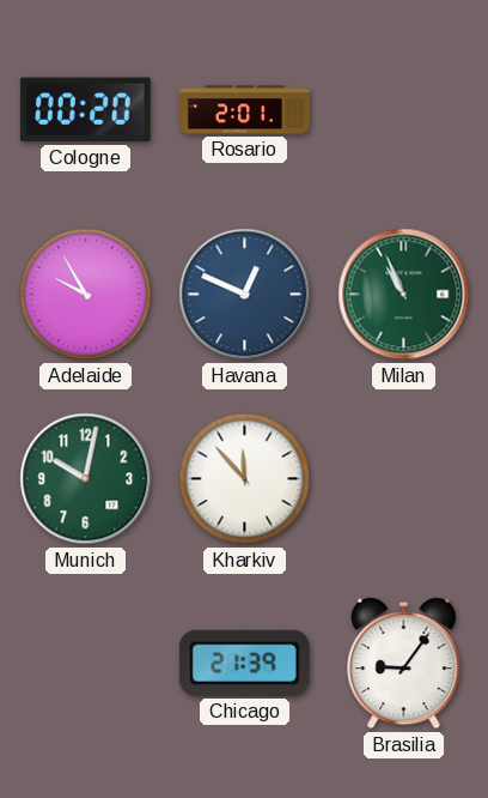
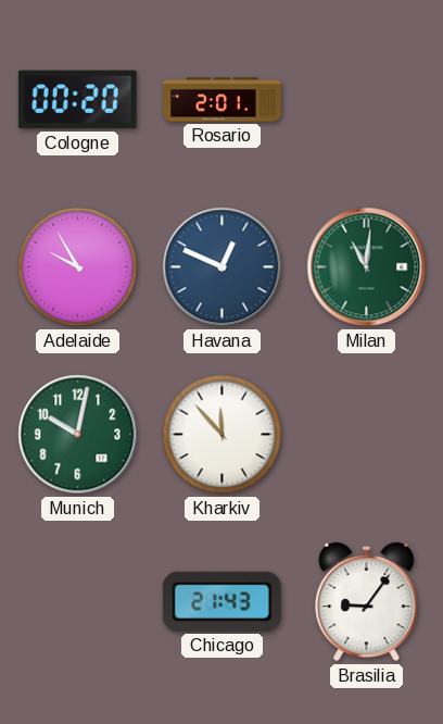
Milan: 10:56 -> 11:01
Chicago: 21:39 -> 21:43
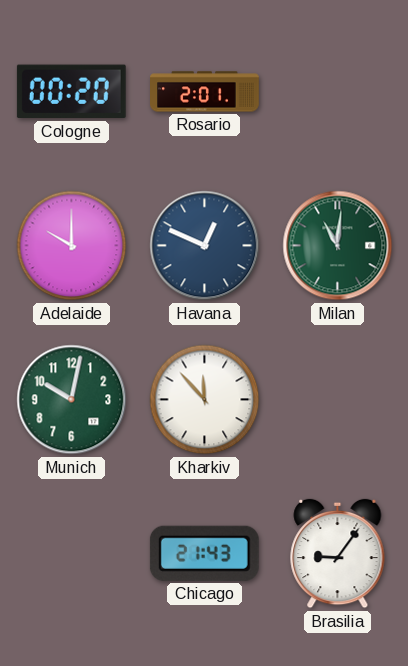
Adelaide: 9:55 -> 10:00
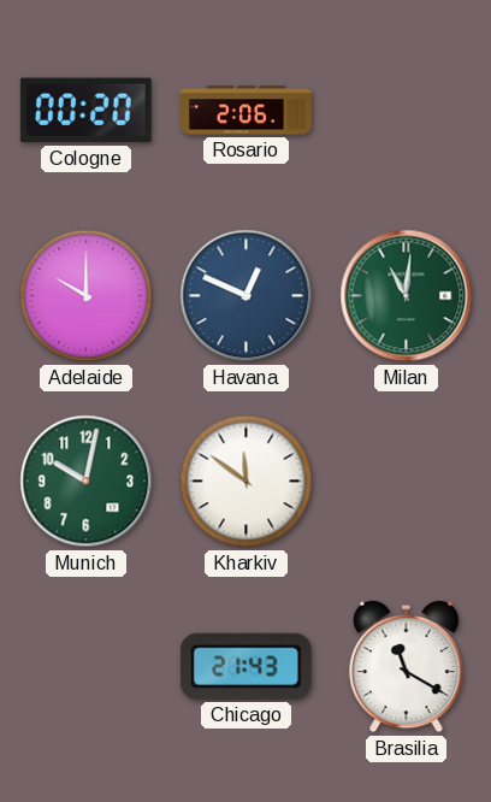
Rosario: 2:01 -> 2:06
Kharkiv: 11:53 -> 11:51
Brasilia: 9:06 -> 11:20
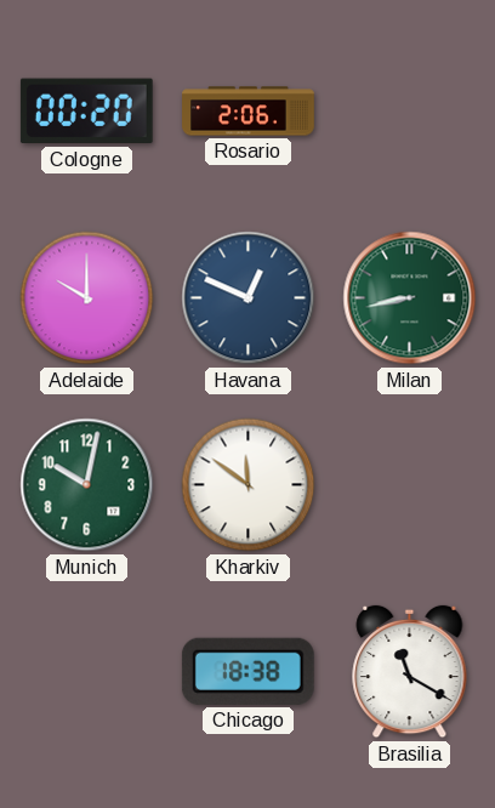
Milan: 11:01 -> 8:43
Chicago: 21:43 -> 18:38
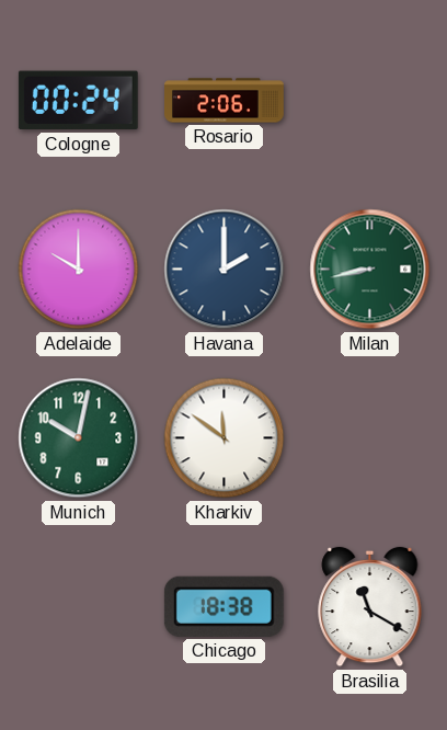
Cologne: 00:20 -> 00:24
Havana: 12:49 -> 2:00
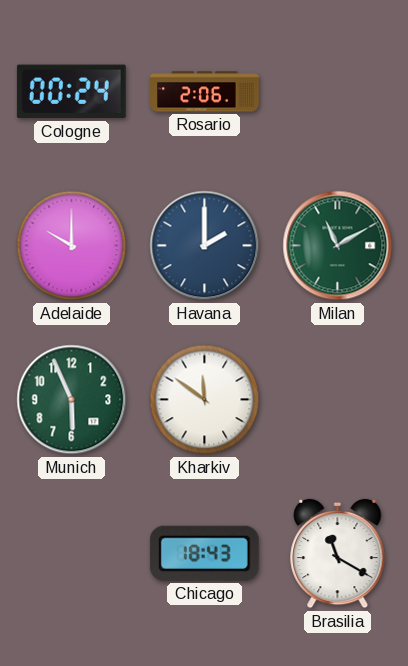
Milan: 8:43 -> 11:10
Munich: 10:02 -> 5:56
Chicago: 18:38 -> 18:43
